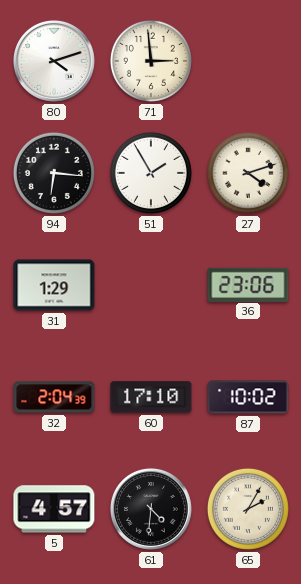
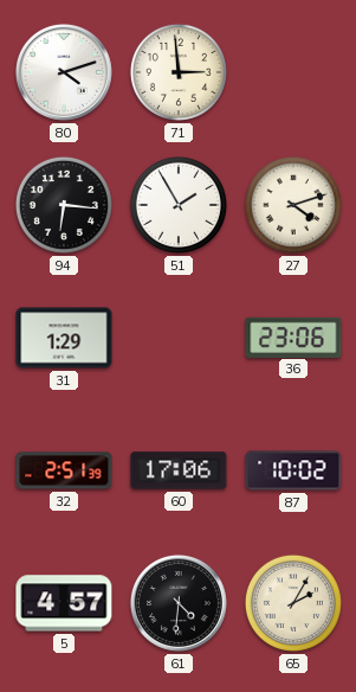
32: 2:04 -> 2:51
60: 17:10 -> 17:06
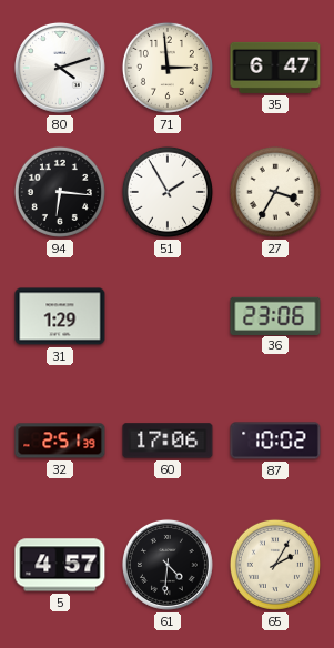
35: none -> 6:47
27: 4:12 -> 3:35
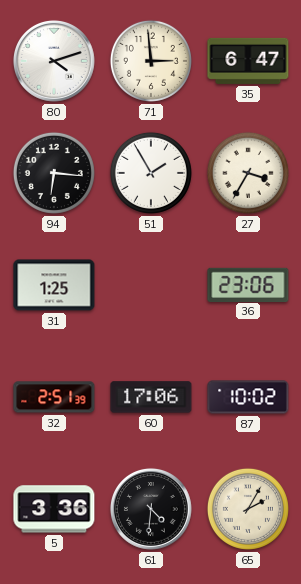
31: 1:29 -> 1:25
5: 4:57 -> 3:36
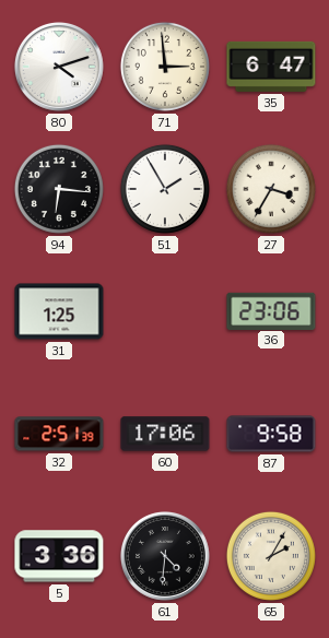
87: 10:02 -> 9:58
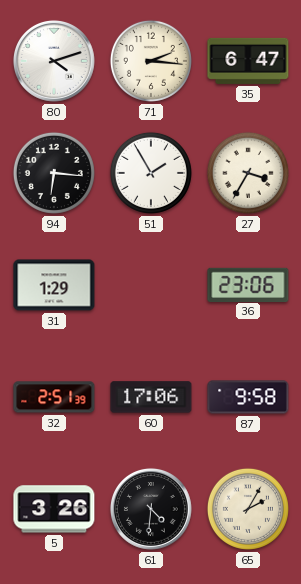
71: 2:59 -> 2:16
31: 1:25 -> 1:29
5: 3:36 -> 3:26
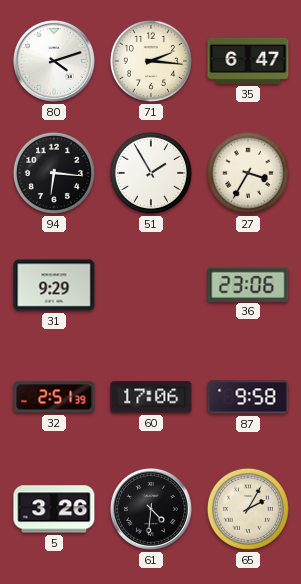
31: 1:29 -> 9:29
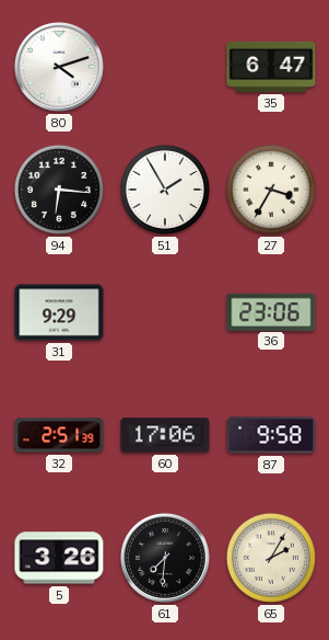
71: 2:16 -> none
61: 4:31 -> 7:31
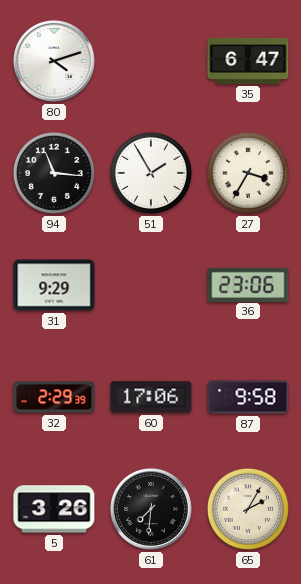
94: 6:16 -> 11:16
32: 2:51 -> 2:29
